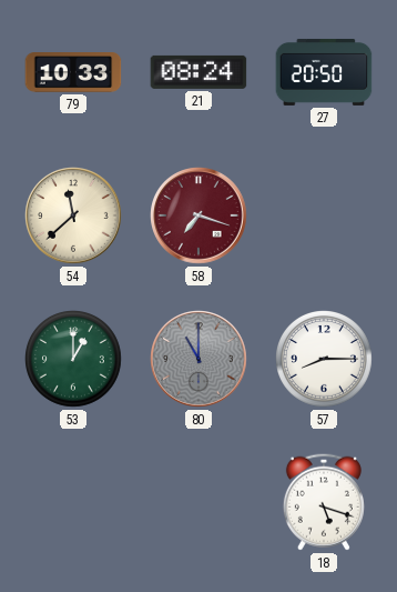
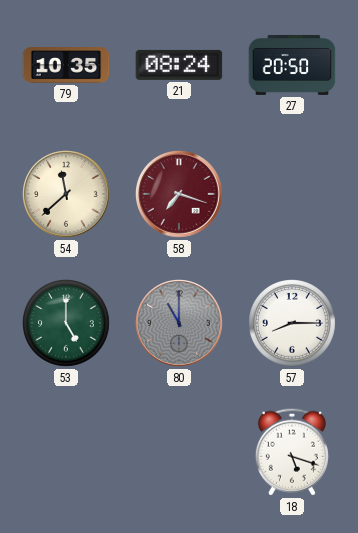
79: 10:33 -> 10:35
53: 1:00 -> 5:00
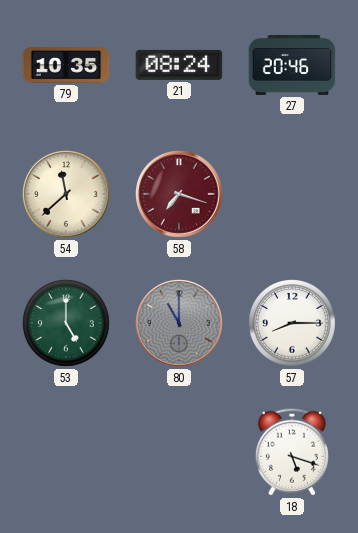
27: 20:50 -> 20:46
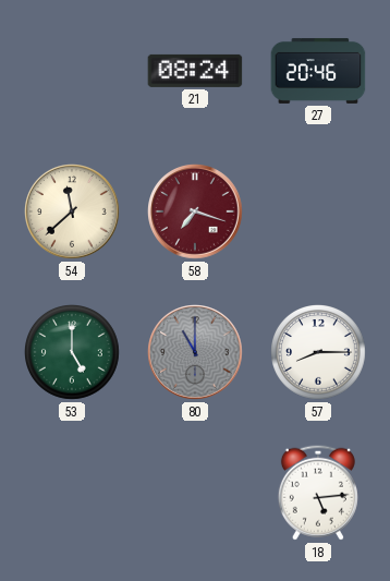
79: 10:35 -> none
18: 5:18 -> 5:14
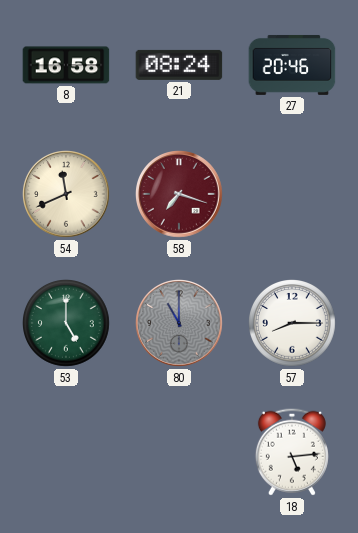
8: none -> 16:58
54: 11:38 -> 11:41
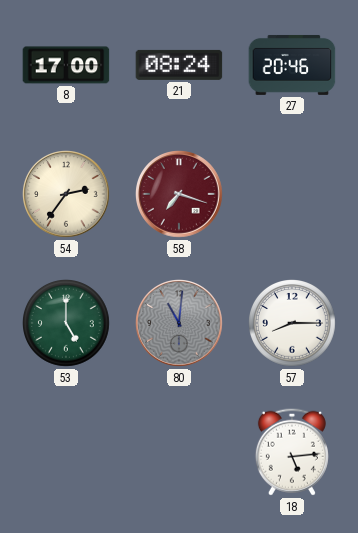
8: 16:58 -> 17:00
54: 11:41 -> 2:36
80: 11:00 -> 11:01
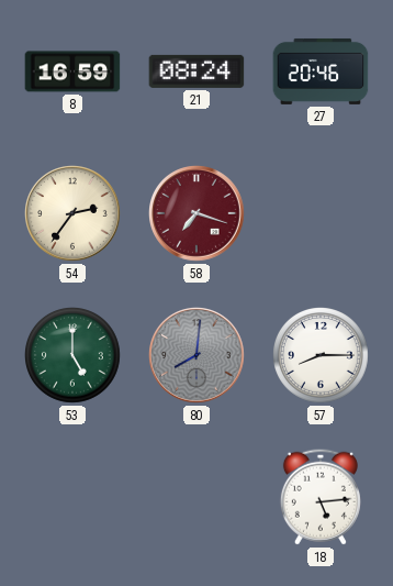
8: 17:00 -> 16:59
80: 11:01 -> 8:01
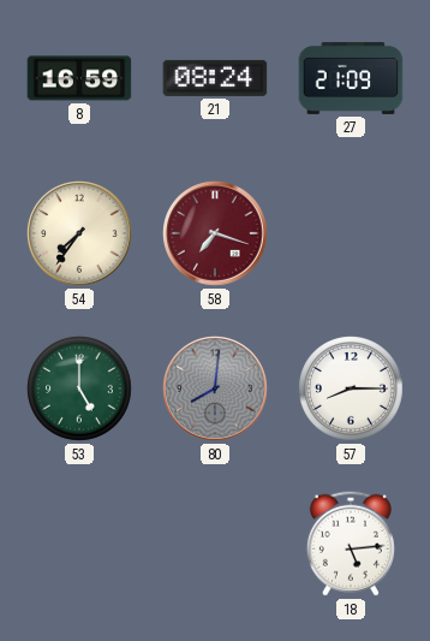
27: 20:46 -> 21:09
54: 2:36 -> 7:36
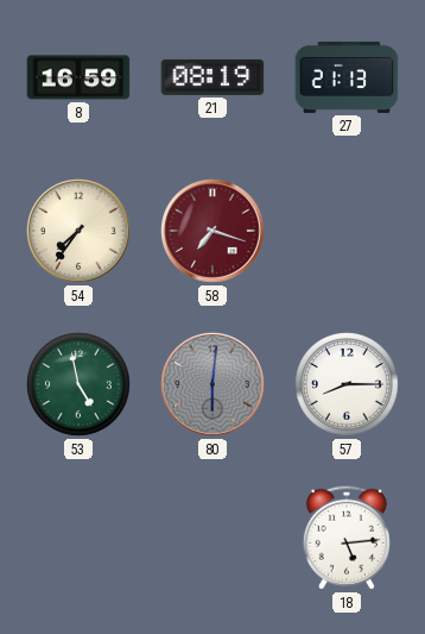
21: 08:24 -> 08:19
27: 21:09 -> 21:13
53: 5:00 -> 4:58
80: 8:01 -> 6:01
